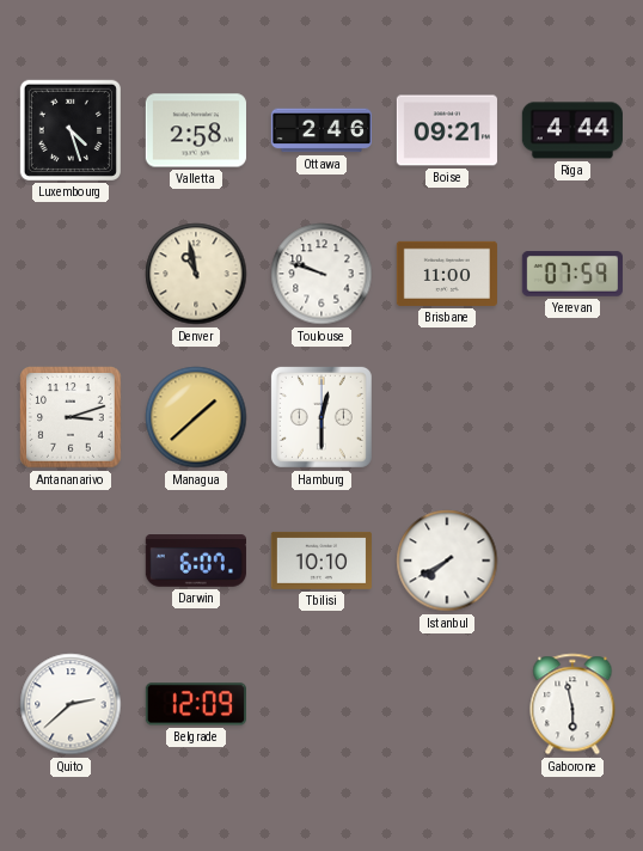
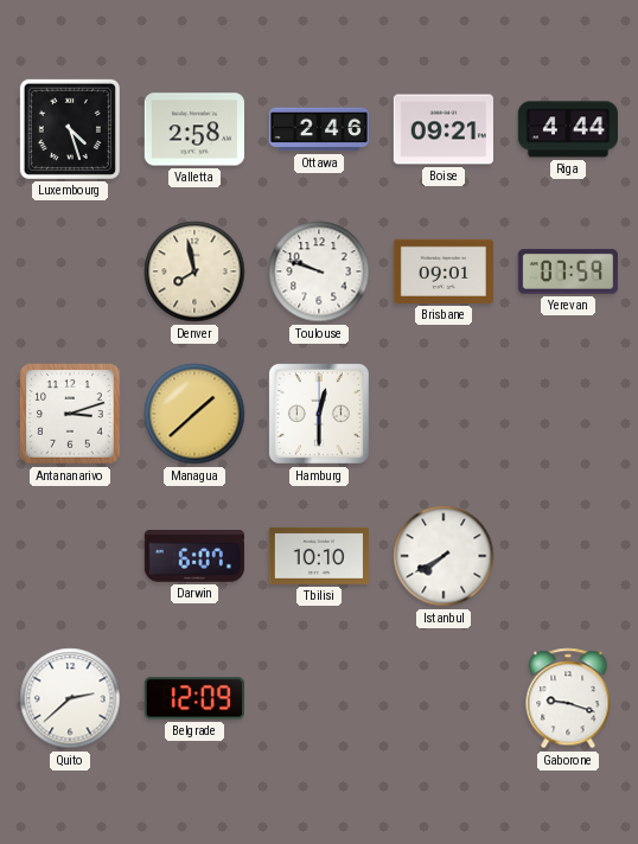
Denver: 10:58 -> 7:58
Brisbane: 11:00 -> 09:01
Gaborone: 5:58 -> 9:18
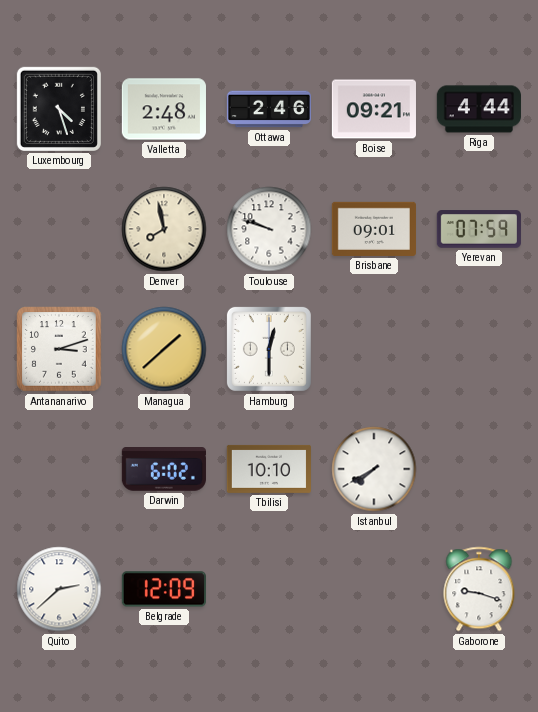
Valletta: 2:58 -> 2:48
Darwin: 6:07 -> 6:02
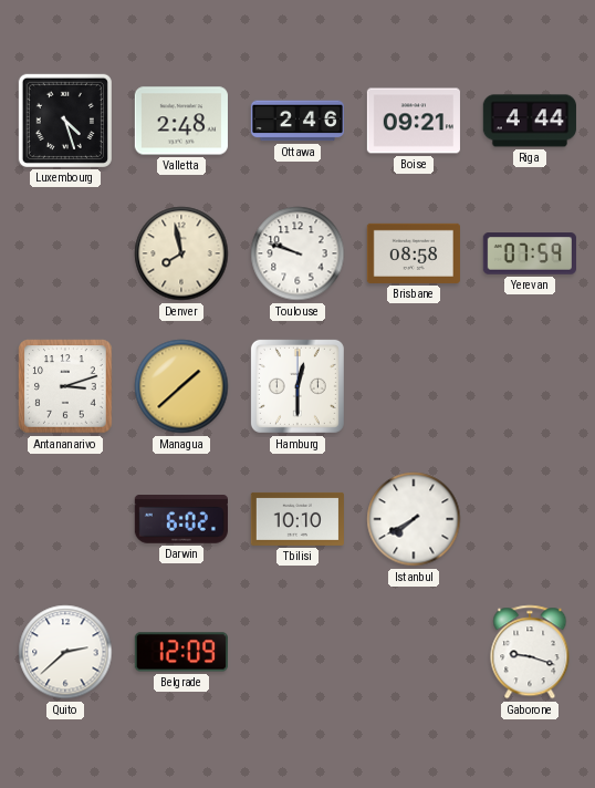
Brisbane: 09:01 -> 08:58
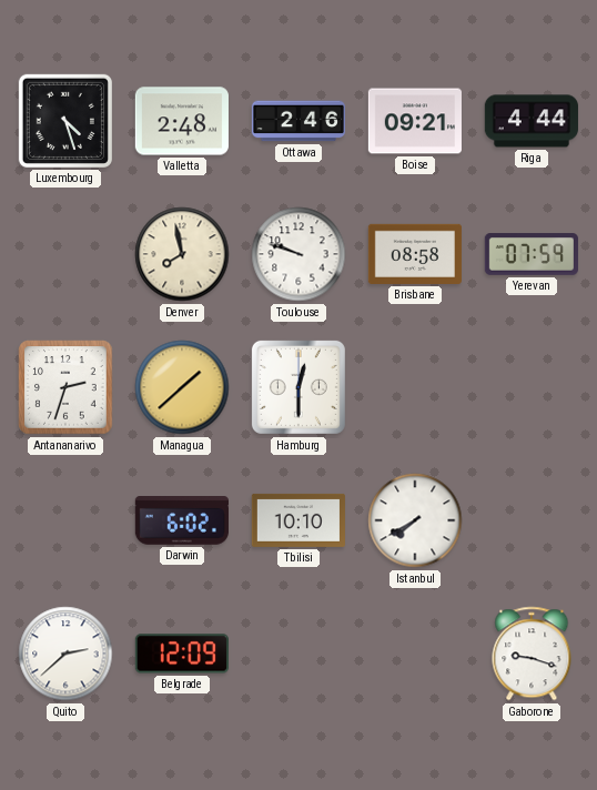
Antananarivo: 3:12 -> 2:33
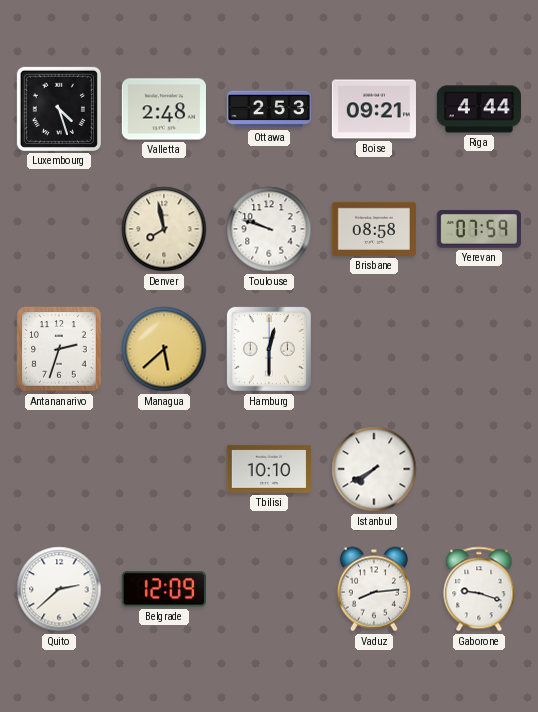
Ottawa: 2:46 -> 2:53
Managua: 1:38 -> 5:38
Darwin: 6:02 -> none
Vaduz: none -> 8:14
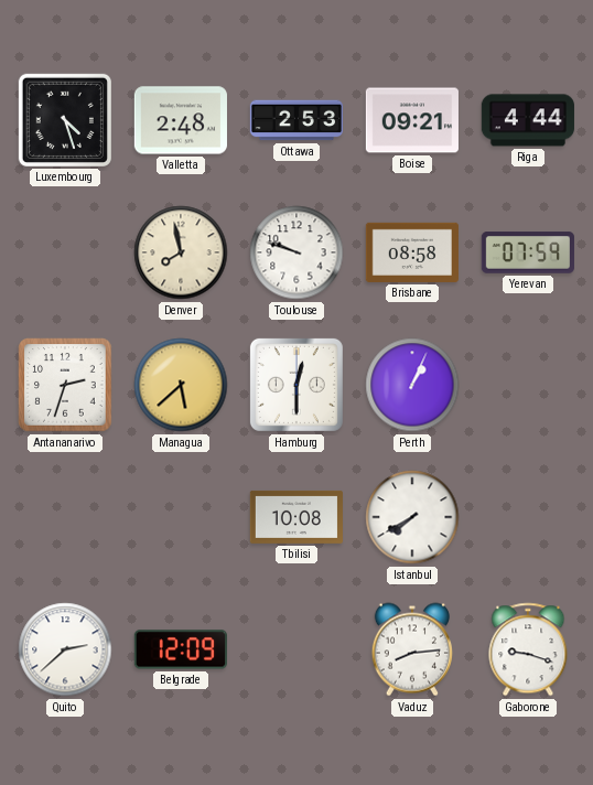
Perth: none -> 1:04
Tbilisi: 10:10 -> 10:08
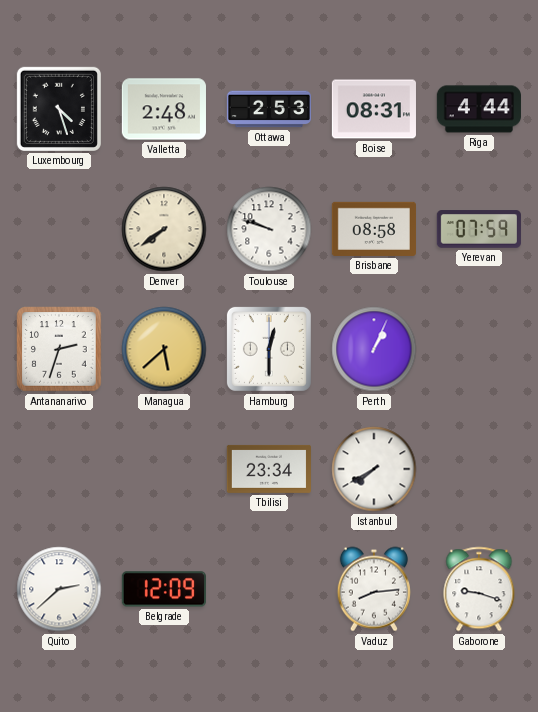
Boise: 09:21 -> 08:31
Denver: 7:58 -> 7:39
Tbilisi: 10:08 -> 23:34
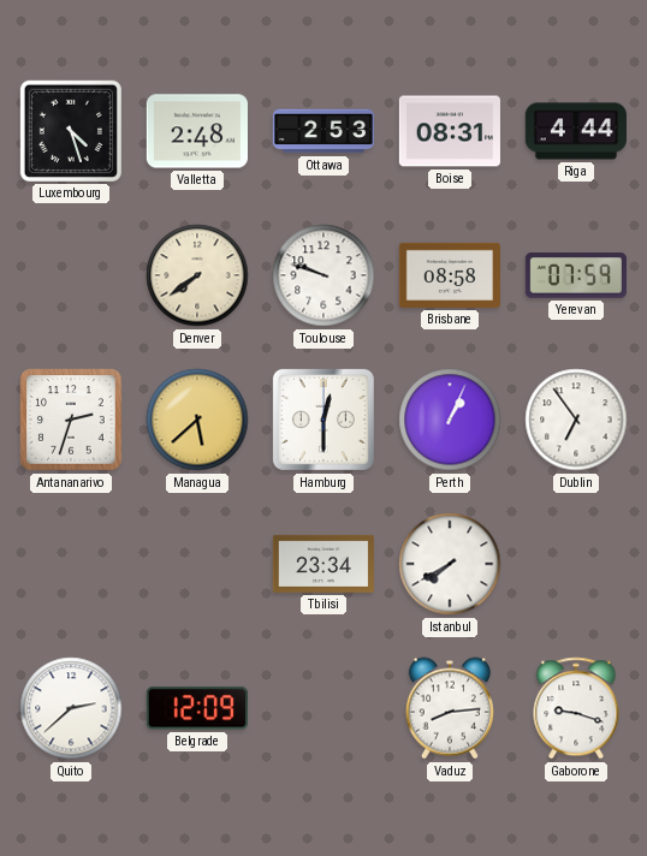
Dublin: none -> 6:54
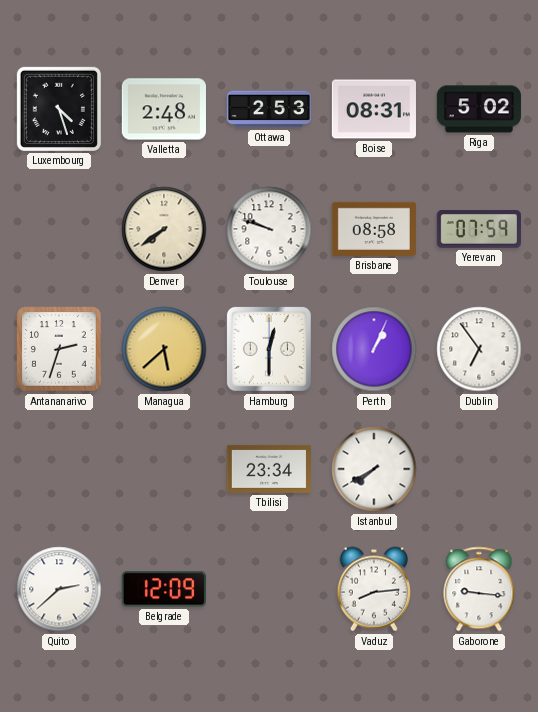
Riga: 4:44 -> 5:02
Gaborone: 9:18 -> 9:16
